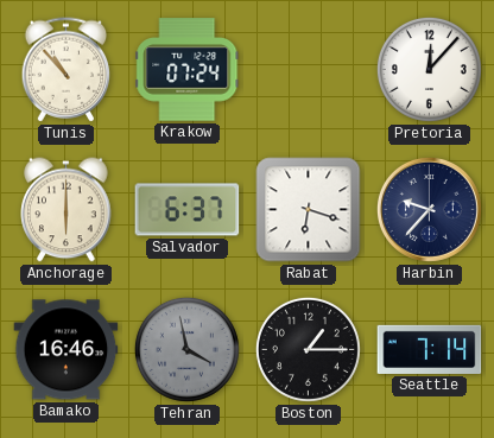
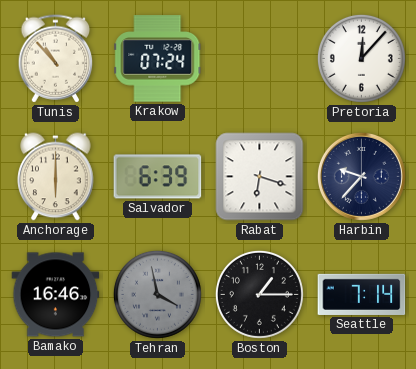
Salvador: 6:37 -> 6:39
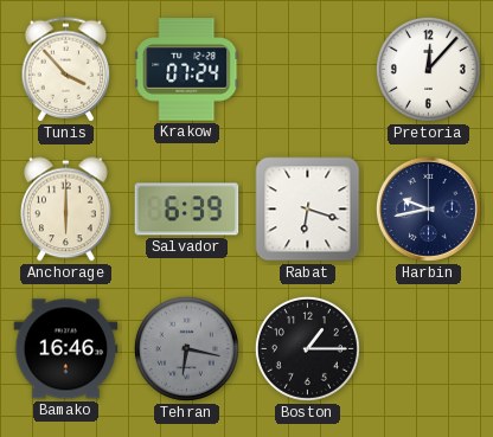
Tunis: 10:53 -> 3:53
Harbin: 9:37 -> 9:43
Tehran: 3:58 -> 6:17
Seattle: 7:14 -> none
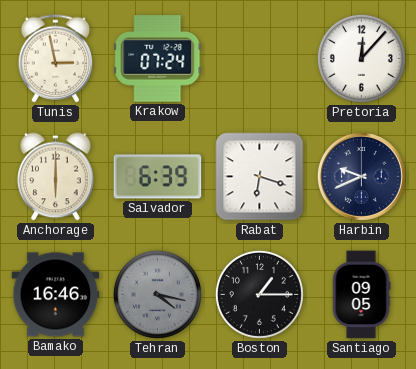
Tunis: 3:53 -> 2:58
Harbin: 9:43 -> 9:41
Tehran: 6:17 -> 4:17
Santiago: none -> 09:05
